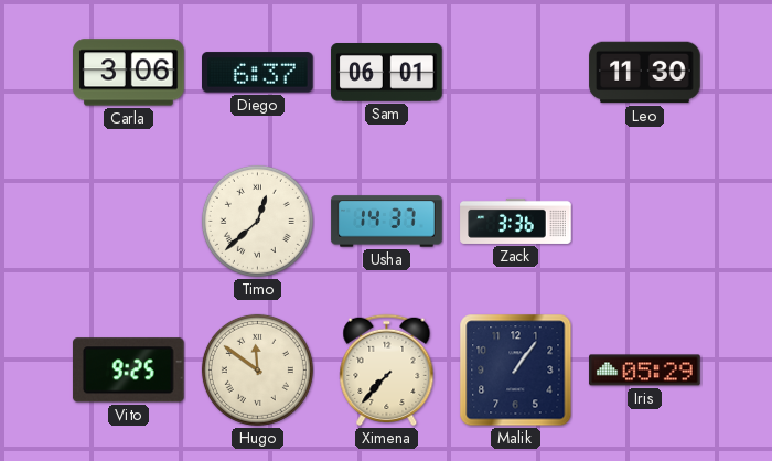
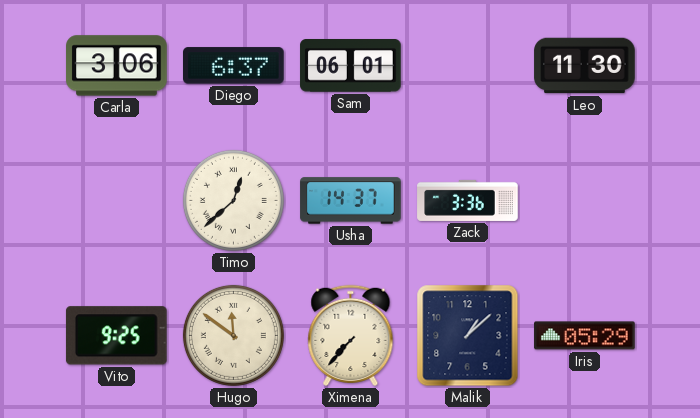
Malik: 1:06 -> 1:08
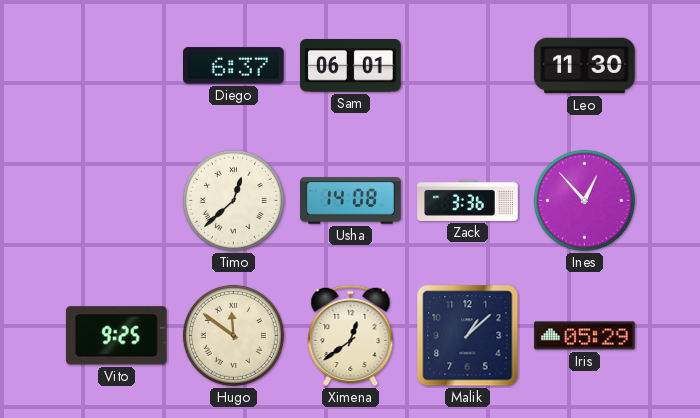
Carla: 3:06 -> none
Usha: 14:37 -> 14:08
Ines: none -> 12:53
Ximena: 7:37 -> 12:39
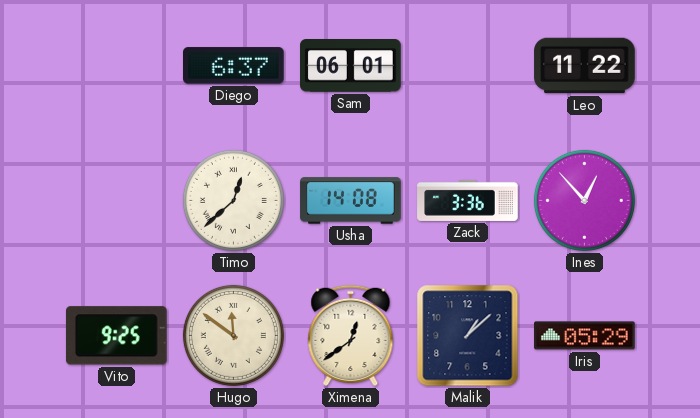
Leo: 11:30 -> 11:22
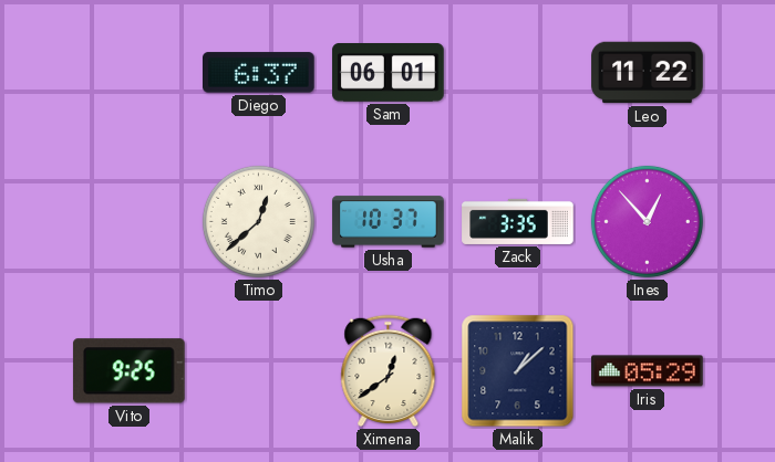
Usha: 14:08 -> 10:37
Zack: 3:36 -> 3:35
Hugo: 11:51 -> none
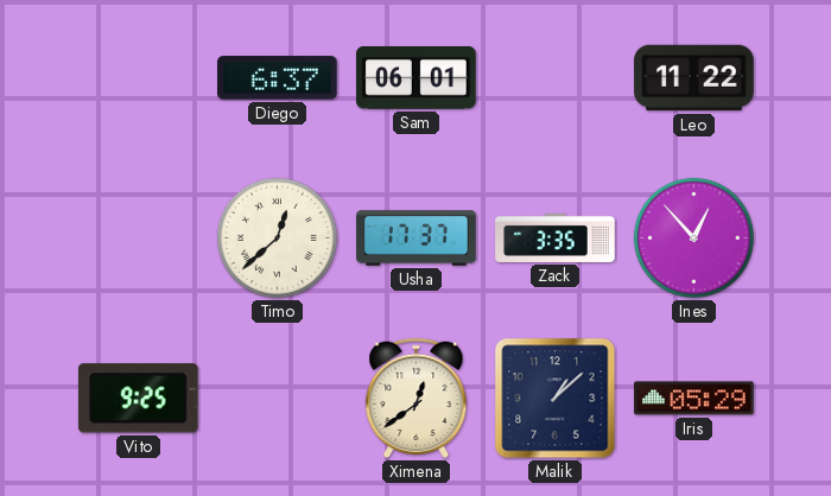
Usha: 10:37 -> 17:37
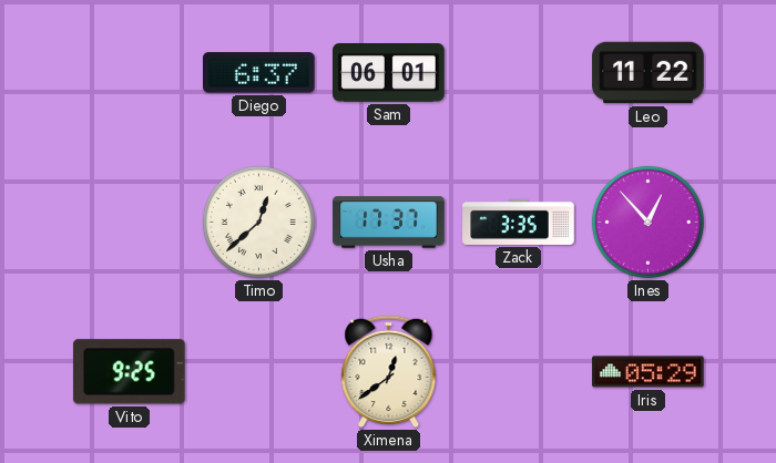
Malik: 1:08 -> none
